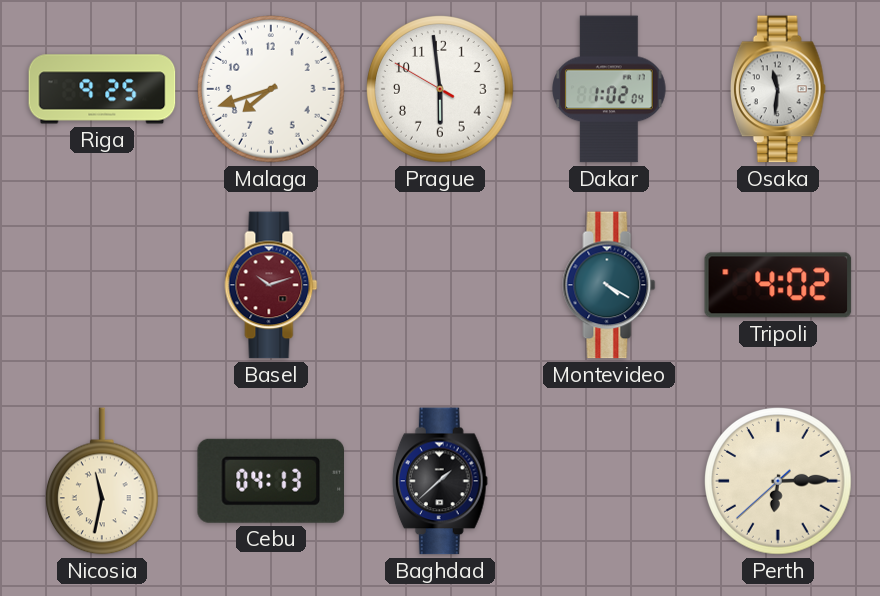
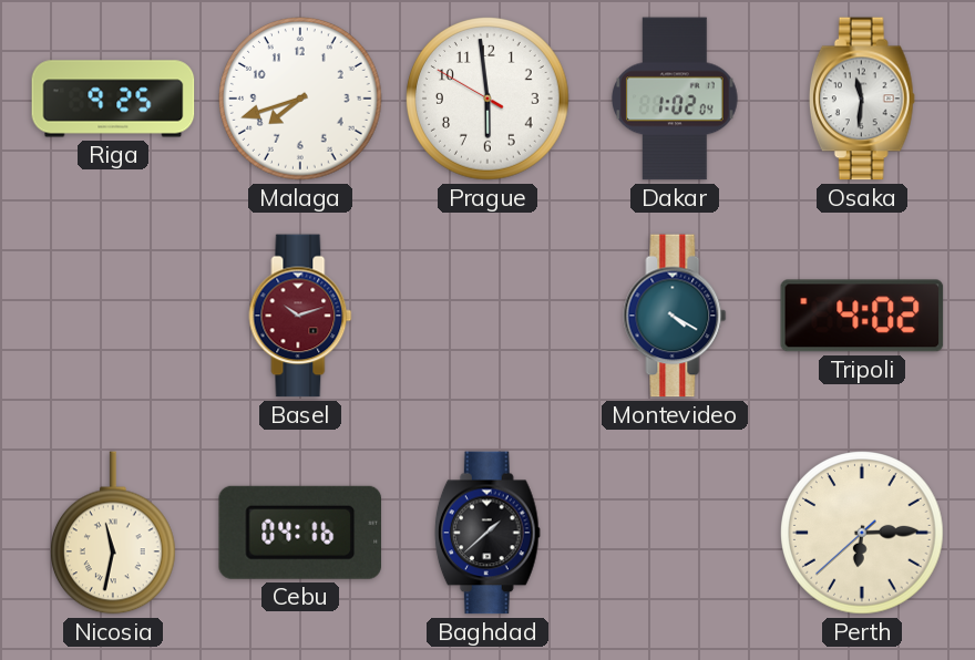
Cebu: 04:13 -> 04:16
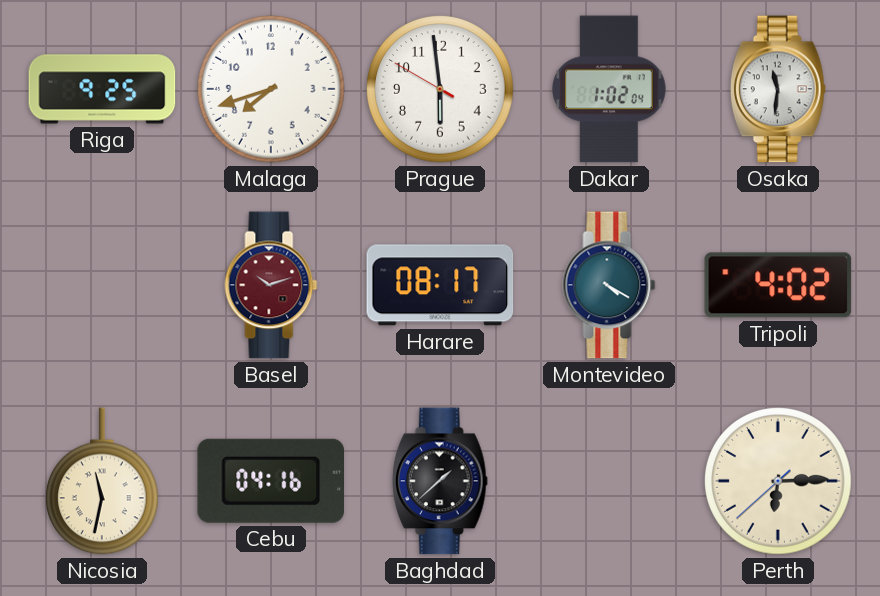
Harare: none -> 08:17
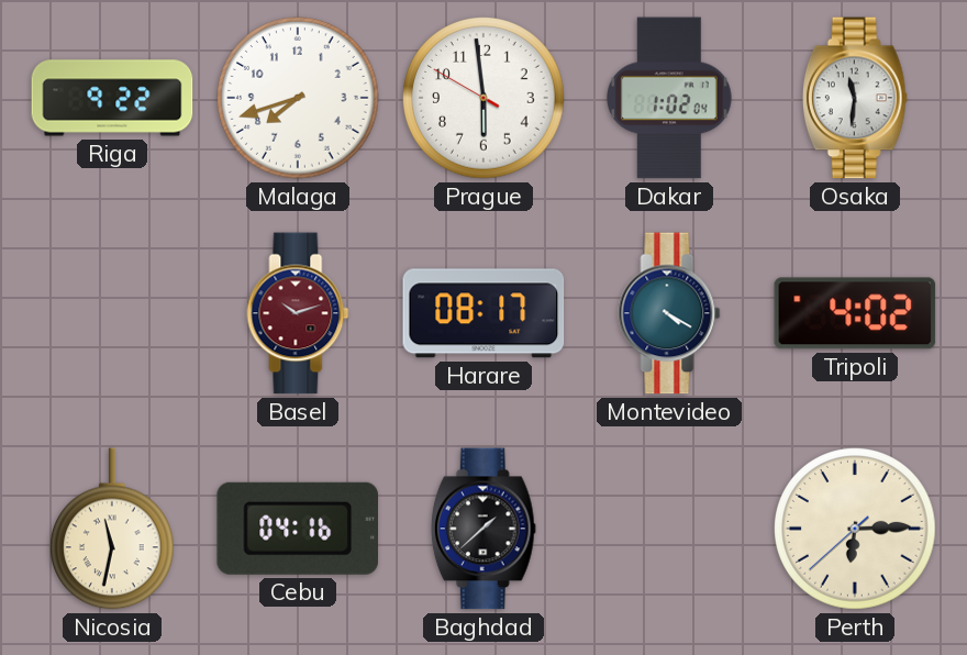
Riga: 9:25 -> 9:22
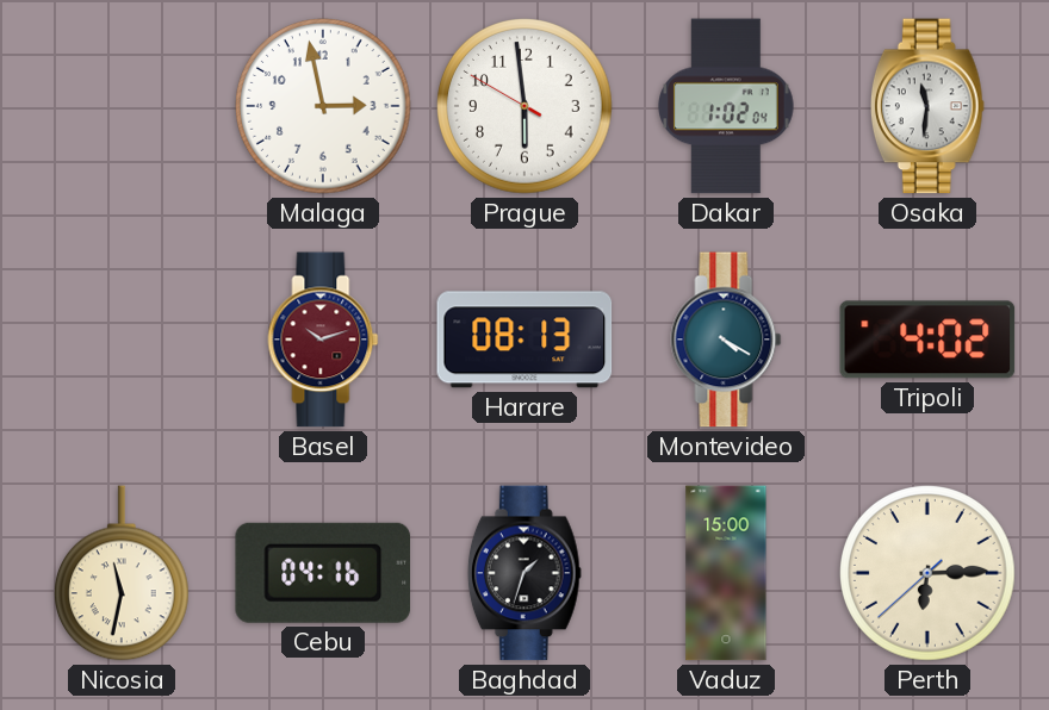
Riga: 9:22 -> none
Malaga: 7:42 -> 2:58
Harare: 08:17 -> 08:13
Baghdad: 1:38 -> 1:33
Vaduz: none -> 15:00
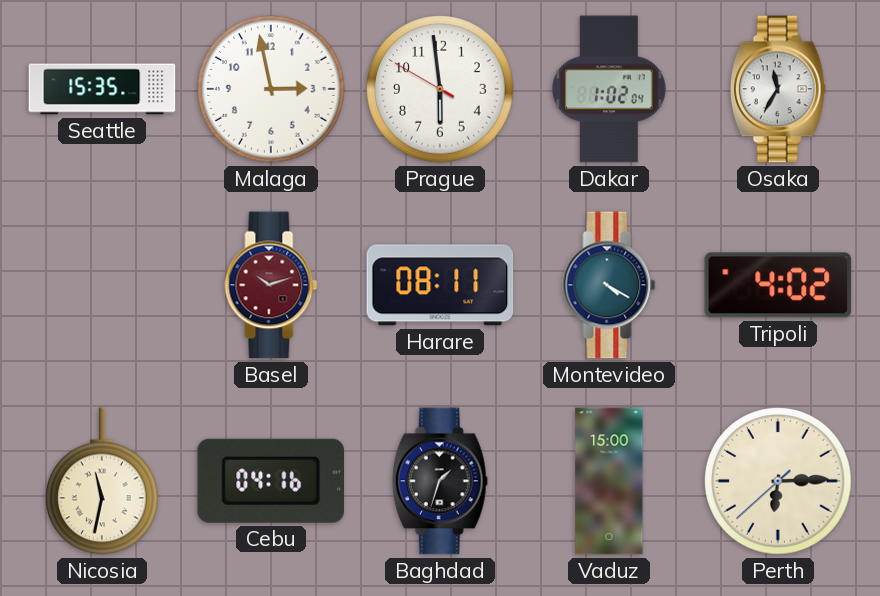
Seattle: none -> 15:35
Osaka: 11:31 -> 11:35
Harare: 08:13 -> 08:11
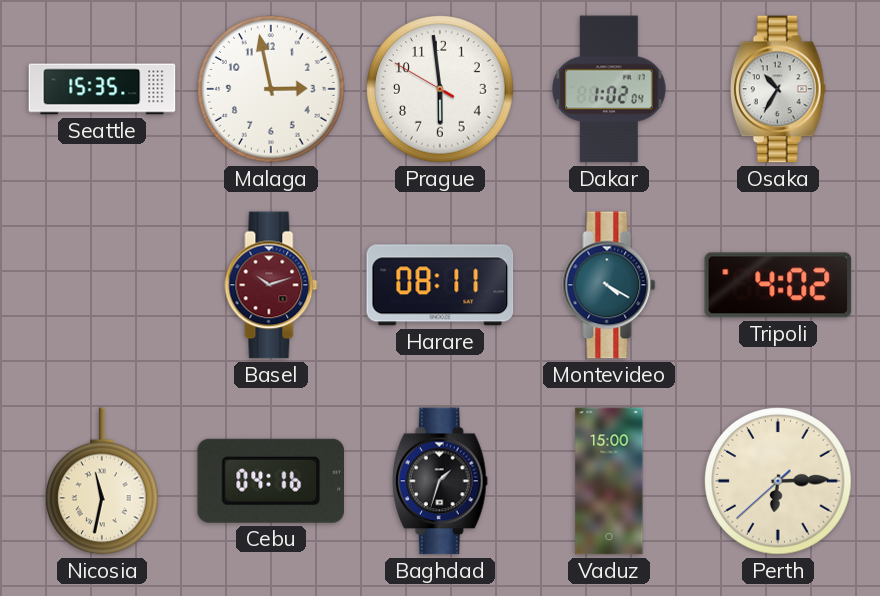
Osaka: 11:35 -> 10:35
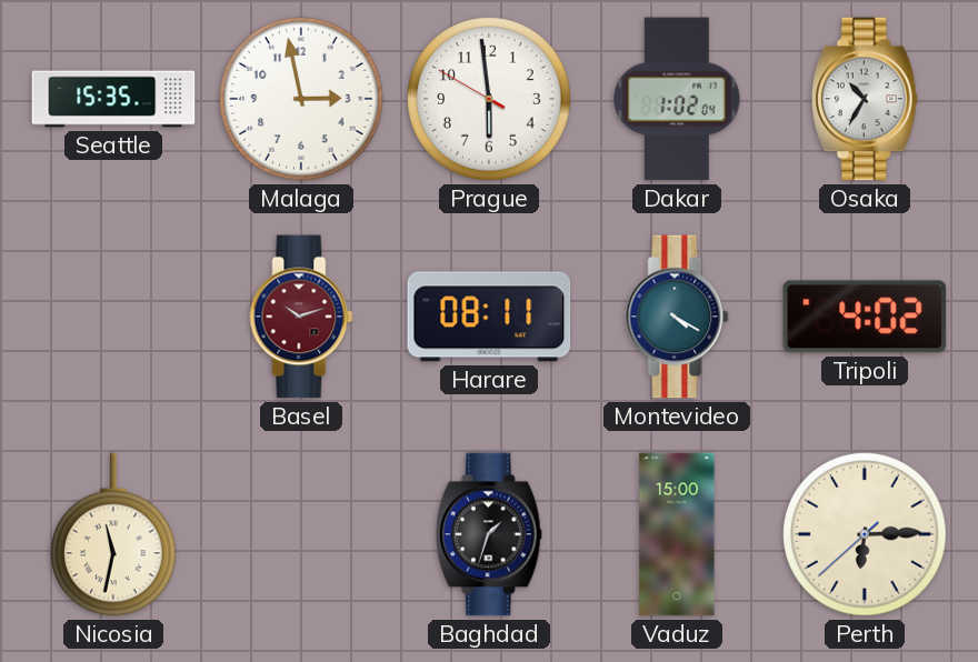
Cebu: 04:16 -> none
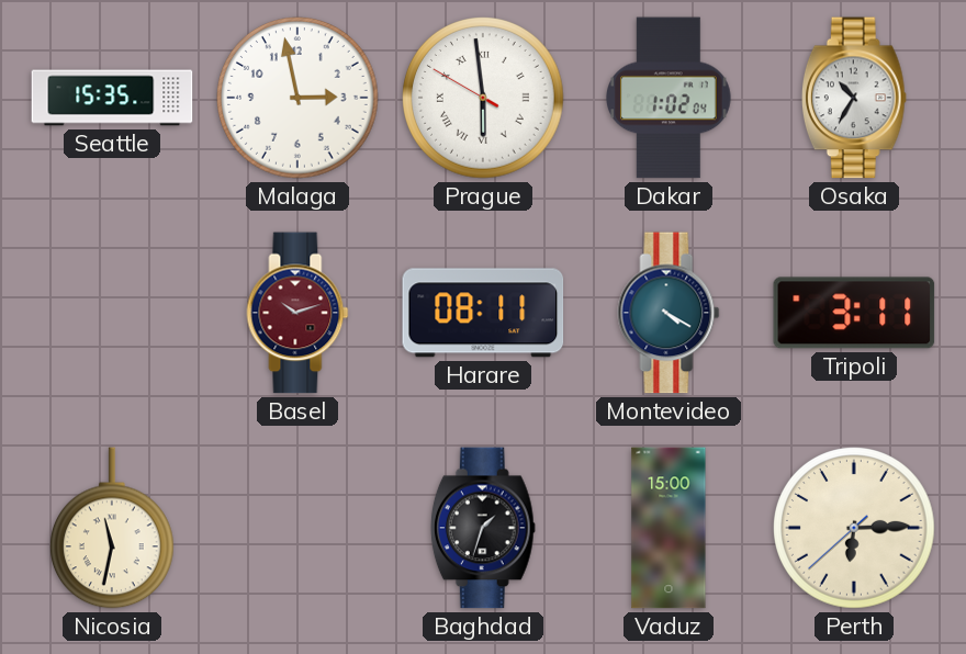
Prague numerals: Arabic -> Roman
Tripoli: 4:02 -> 3:11
